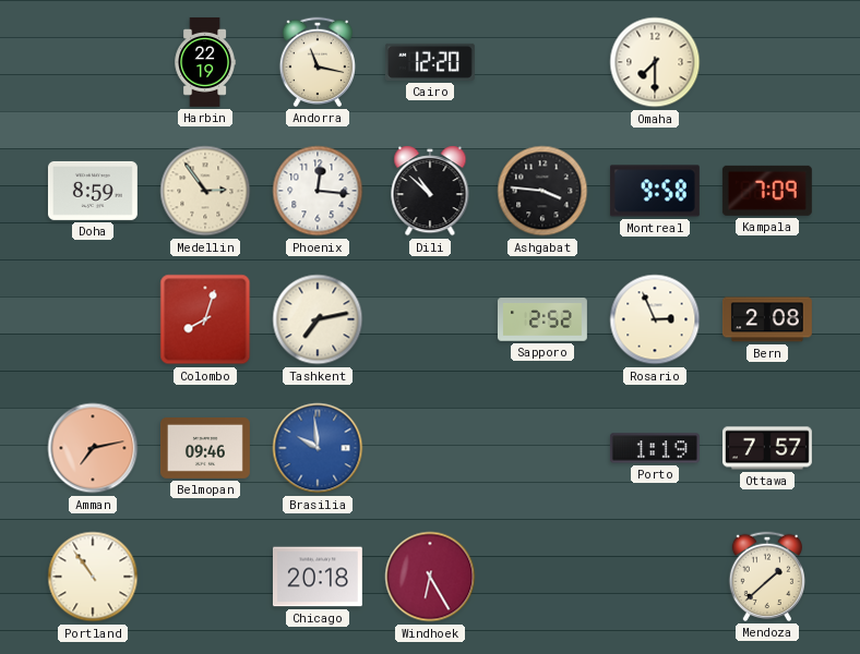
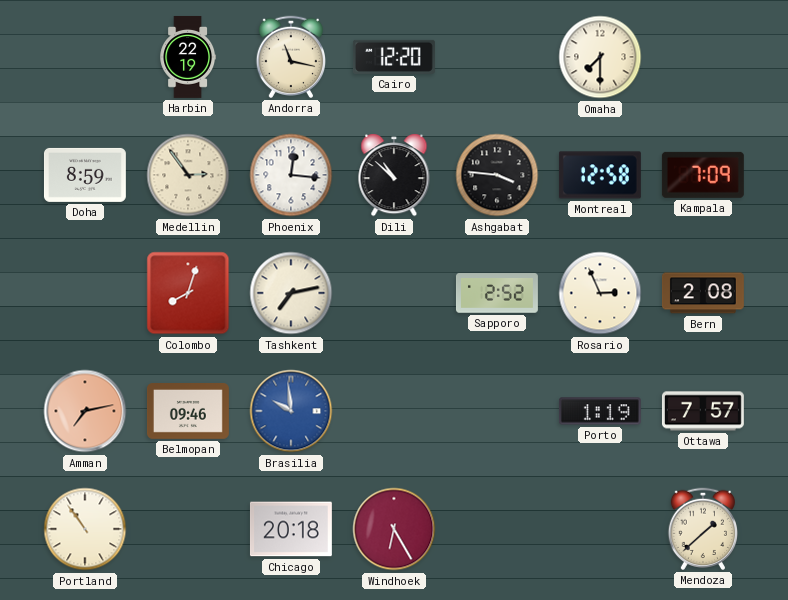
Montreal: 9:58 -> 12:58
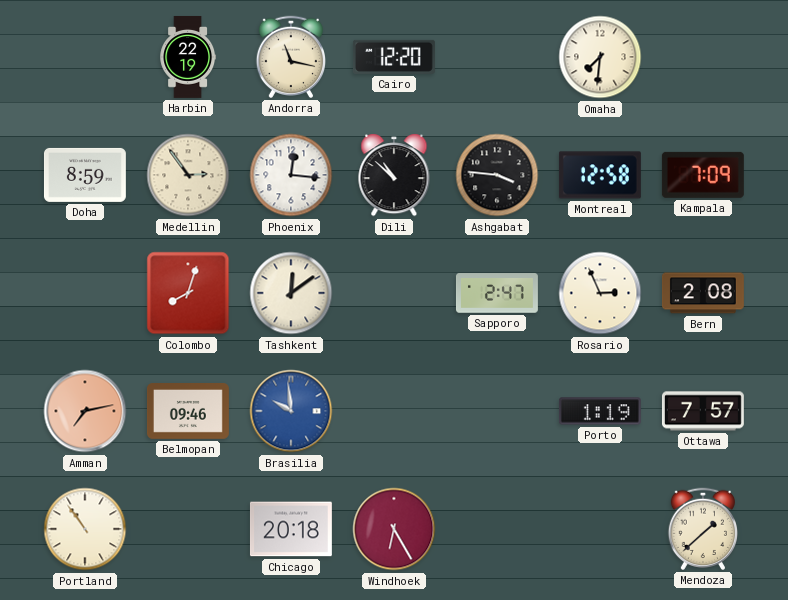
Omaha: 7:30 -> 7:31
Tashkent: 7:13 -> 12:09
Sapporo: 2:52 -> 2:47
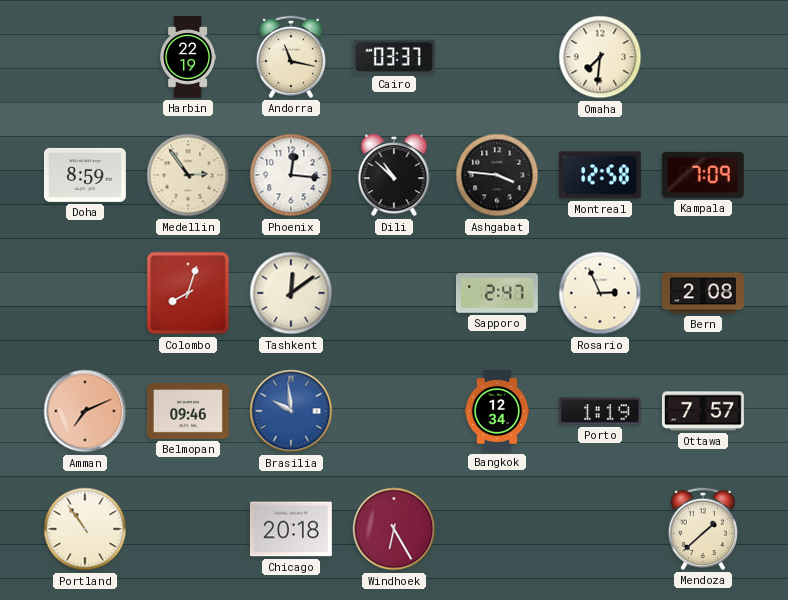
Cairo: 12:20 -> 03:37
Amman: 7:13 -> 7:11
Bangkok: none -> 12:34
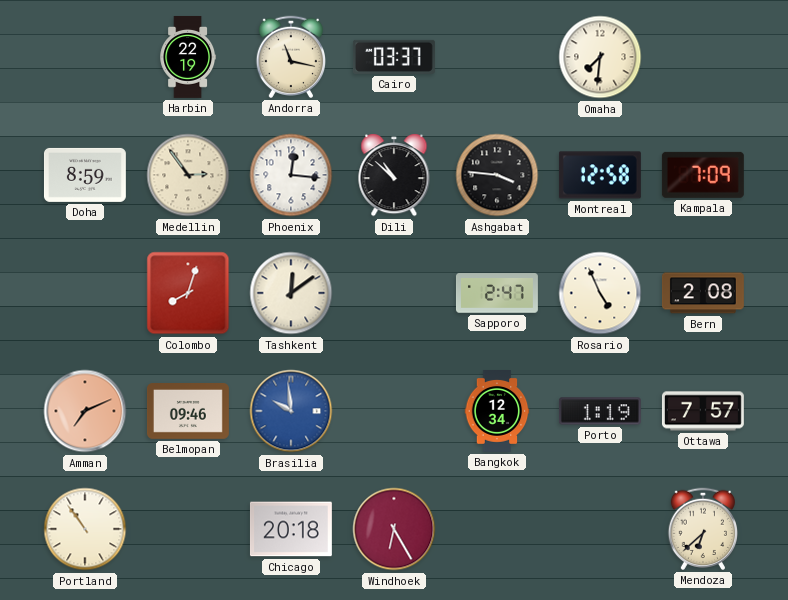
Rosario: 2:56 -> 4:56
Mendoza: 1:38 -> 6:38
